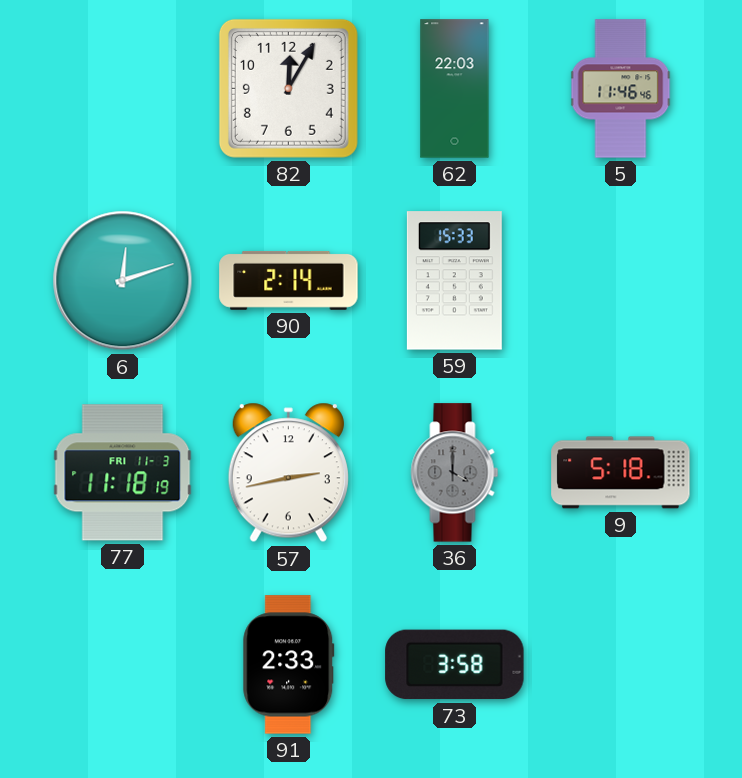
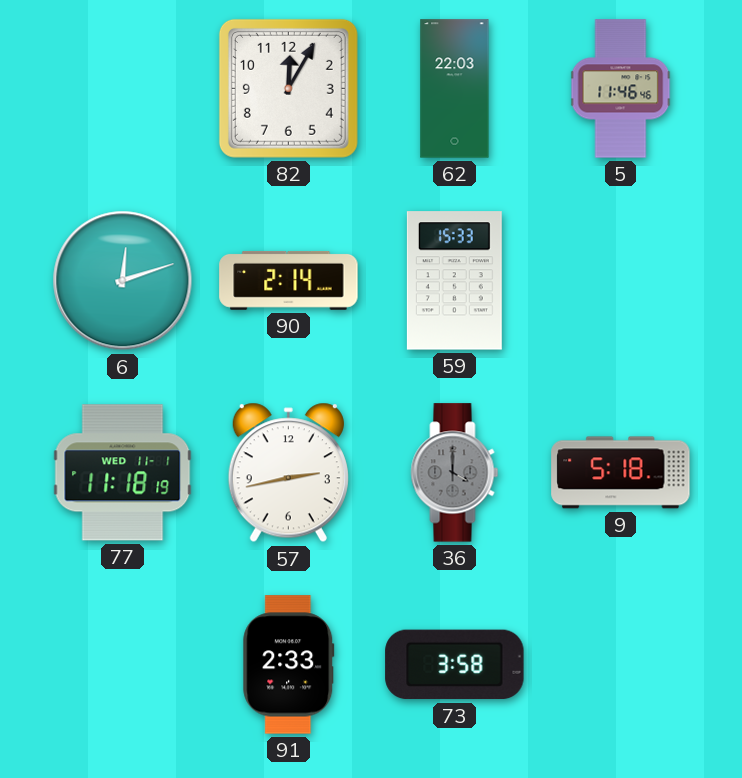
77 date: FRI 11-3 -> WED 11-1
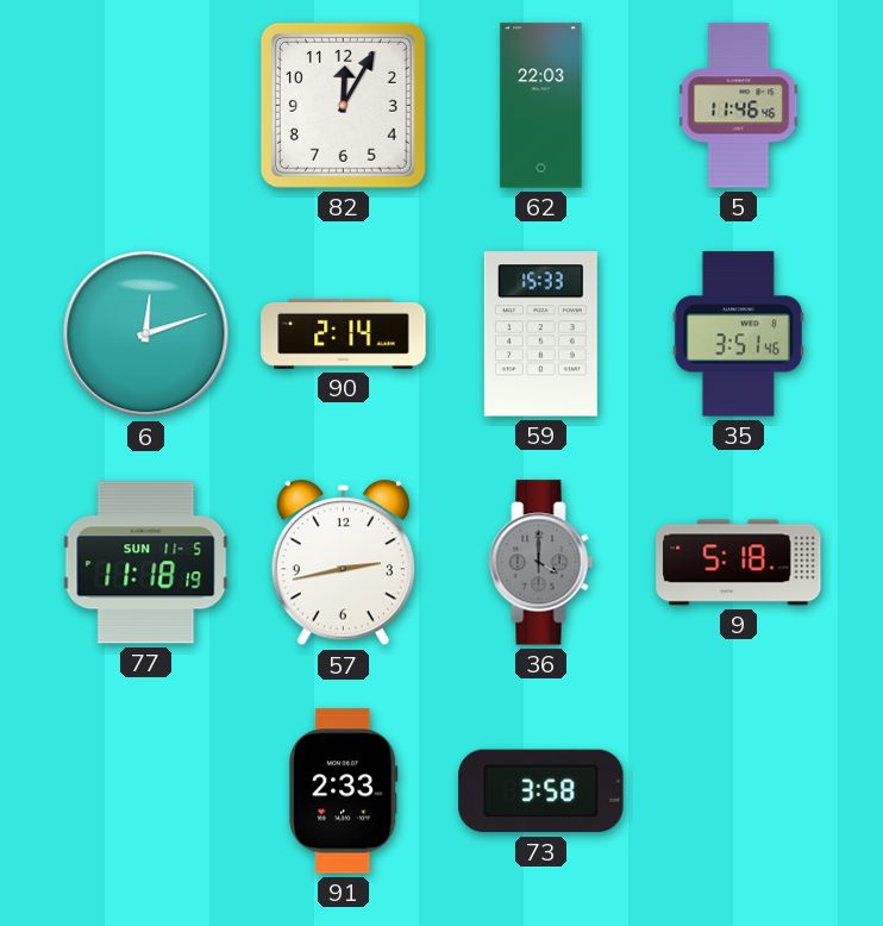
35: none -> 3:51
77 date: WED 11-1 -> SUN 11-5
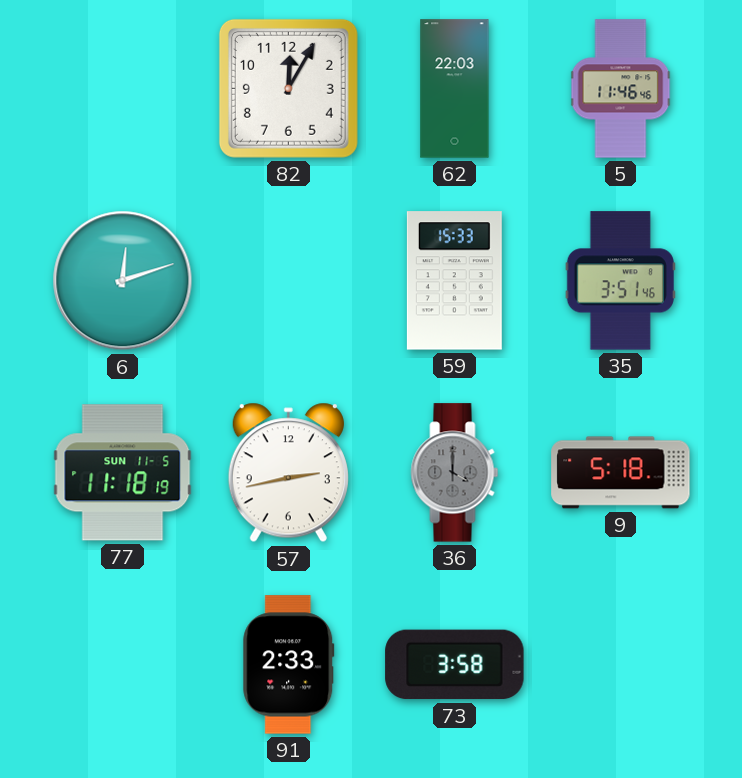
90: 2:14 -> none
